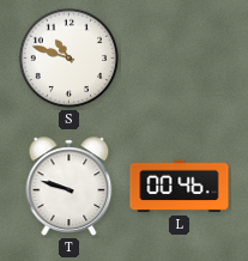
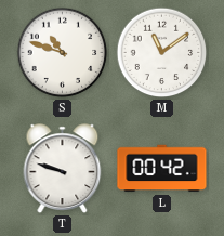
M: none -> 11:09
L: 00:46 -> 00:42
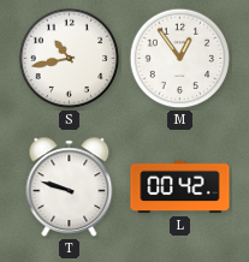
S: 10:48 -> 10:43
M: 11:09 -> 12:54
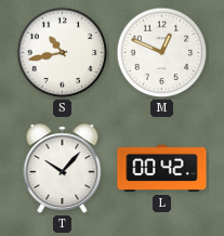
M: 12:54 -> 12:49
T: 9:48 -> 10:07
